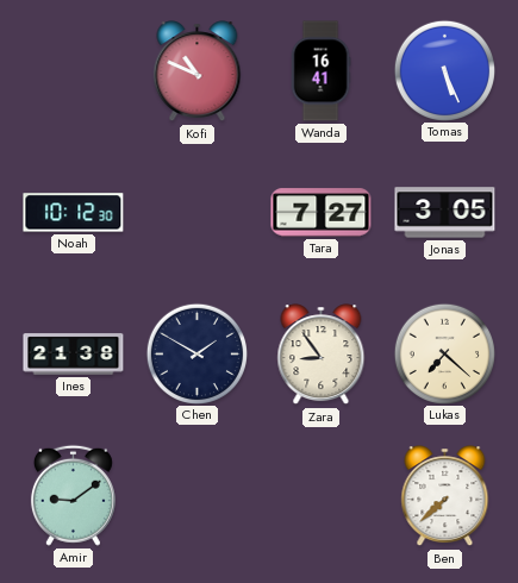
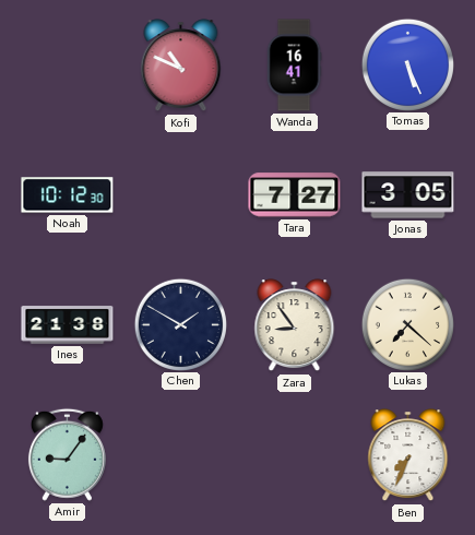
Amir: 9:09 -> 9:06
Ben: 7:38 -> 7:34
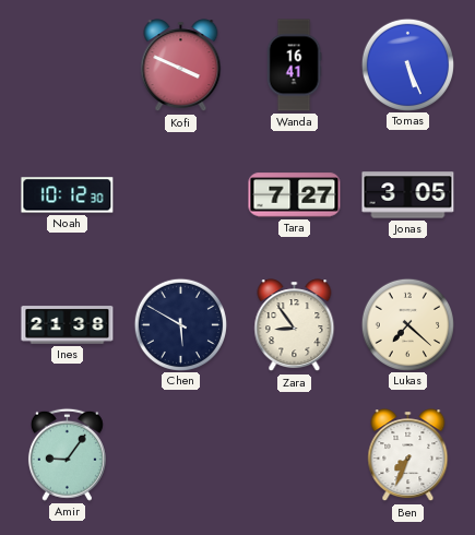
Kofi: 10:49 -> 3:49
Chen: 1:50 -> 5:50
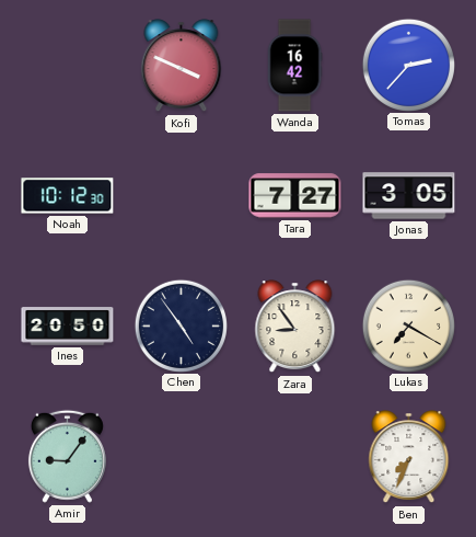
Wanda: 16:41 -> 16:42
Tomas: 5:26 -> 2:37
Ines: 21:38 -> 20:50
Chen: 5:50 -> 4:54
Lukas: 7:22 -> 7:20
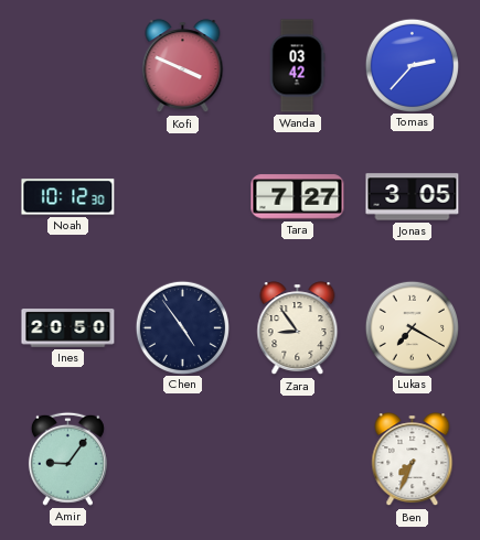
Wanda: 16:42 -> 03:42
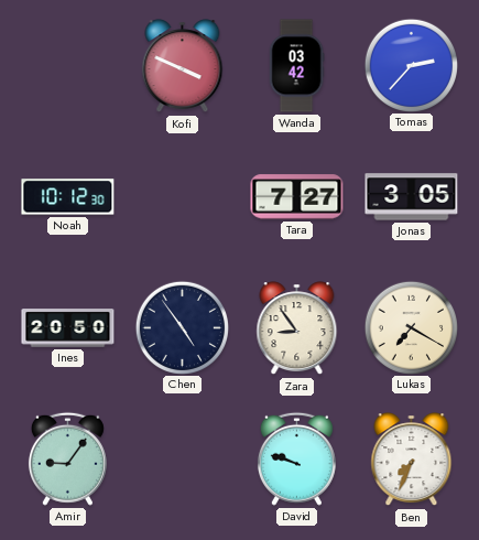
David: none -> 9:48
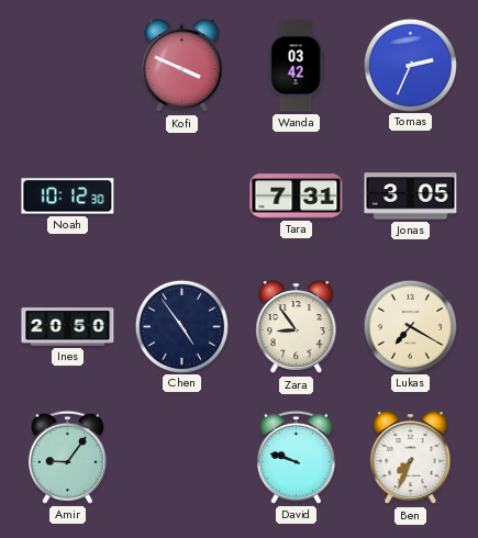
Tomas: 2:37 -> 2:34
Tara: 7:27 -> 7:31
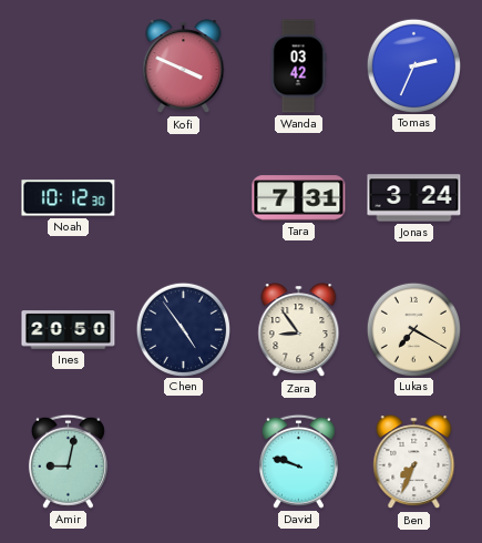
Jonas: 3:05 -> 3:24
Amir: 9:06 -> 9:02
